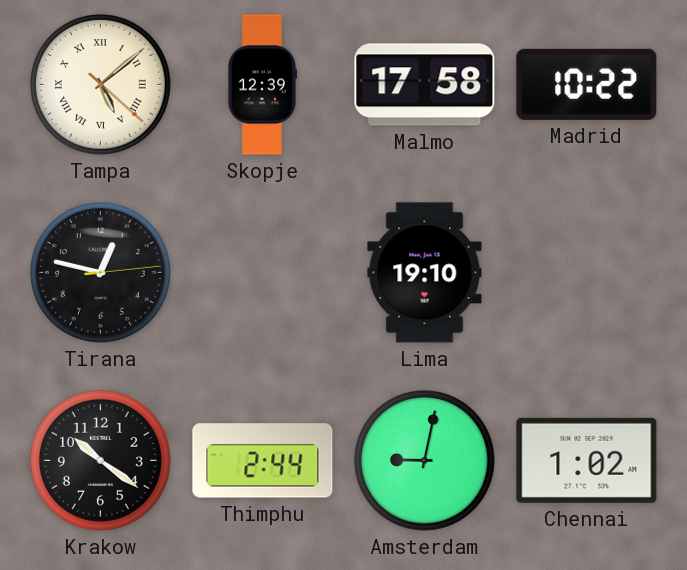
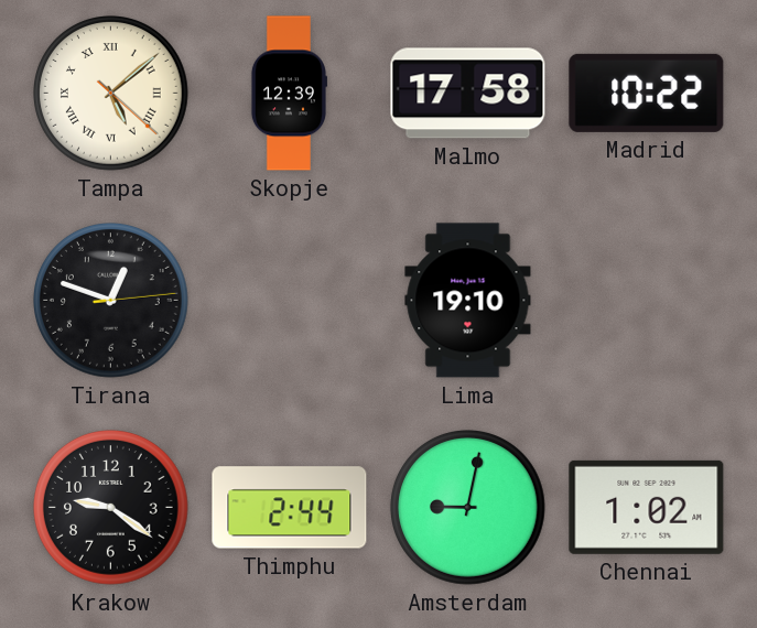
Tirana: 12:47 -> 12:48
Krakow: 10:21 -> 9:21
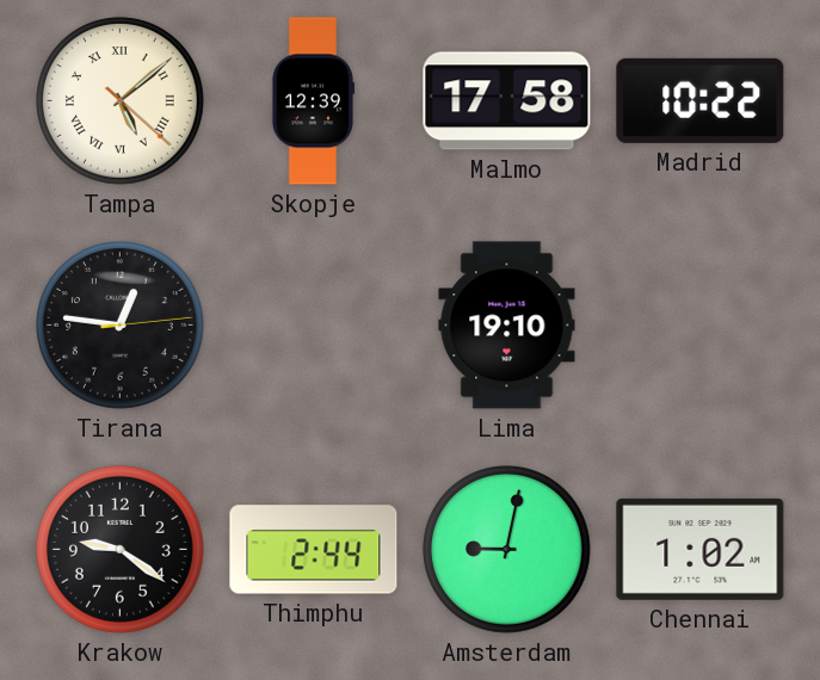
Tirana: 12:48 -> 12:46
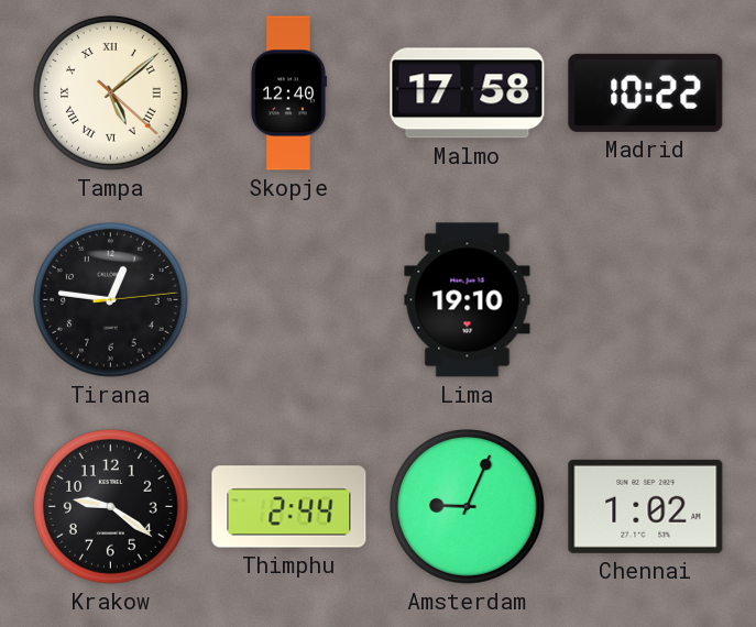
Skopje: 12:39 -> 12:40
Amsterdam: 9:02 -> 9:04
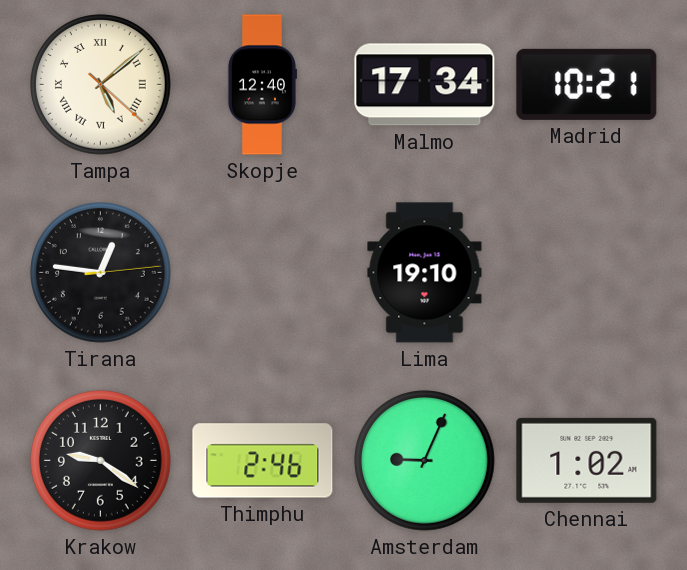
Malmo: 17:58 -> 17:34
Madrid: 10:22 -> 10:21
Thimphu: 2:44 -> 2:46
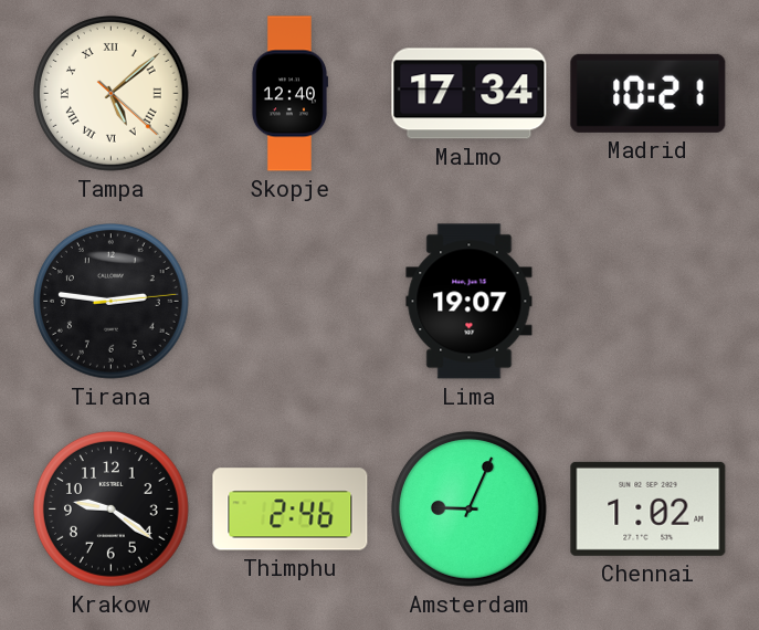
Tirana: 12:46 -> 2:46
Lima: 19:10 -> 19:07
